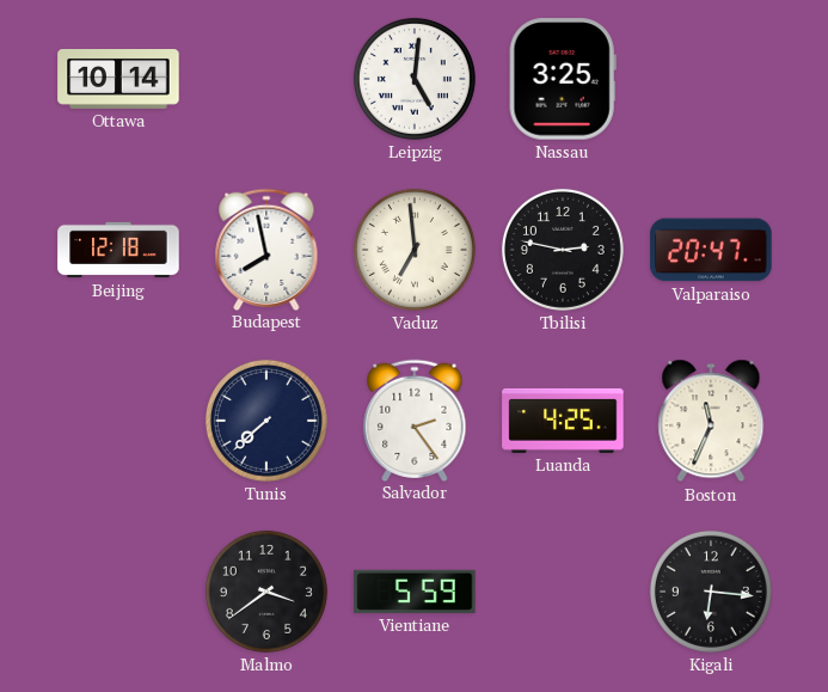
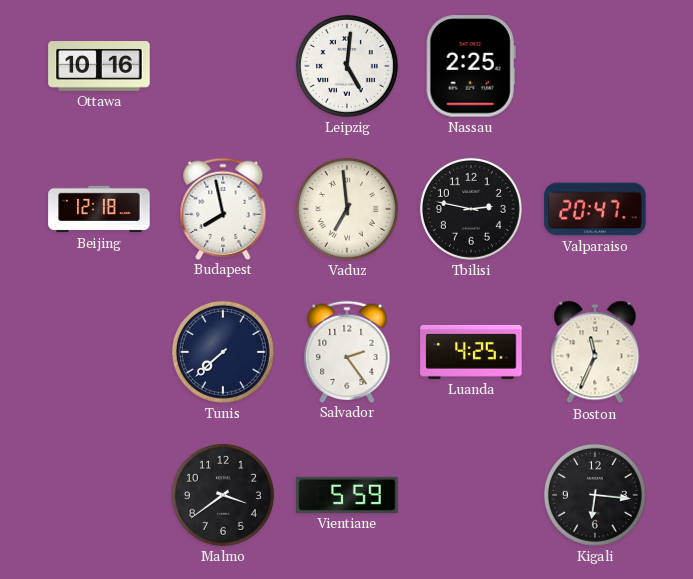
Ottawa: 10:14 -> 10:16
Nassau: 3:25 -> 2:25
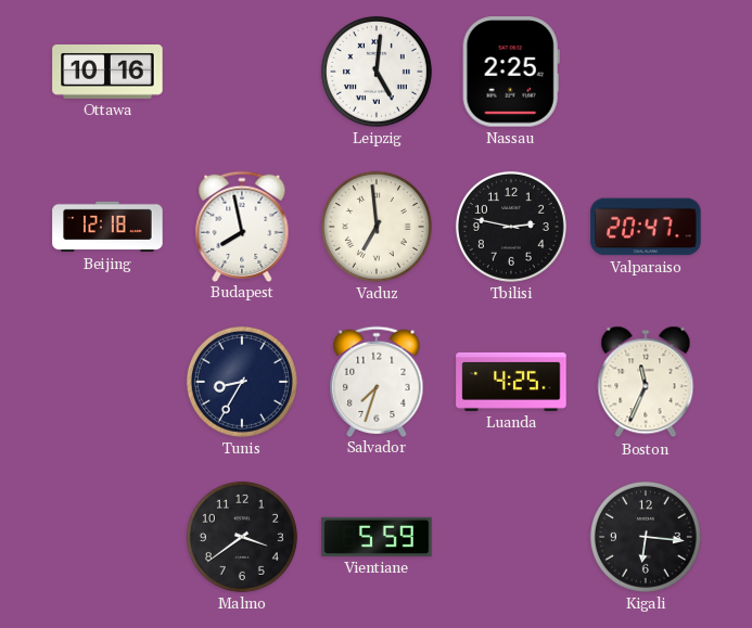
Tunis: 7:38 -> 8:35
Salvador: 2:24 -> 7:33
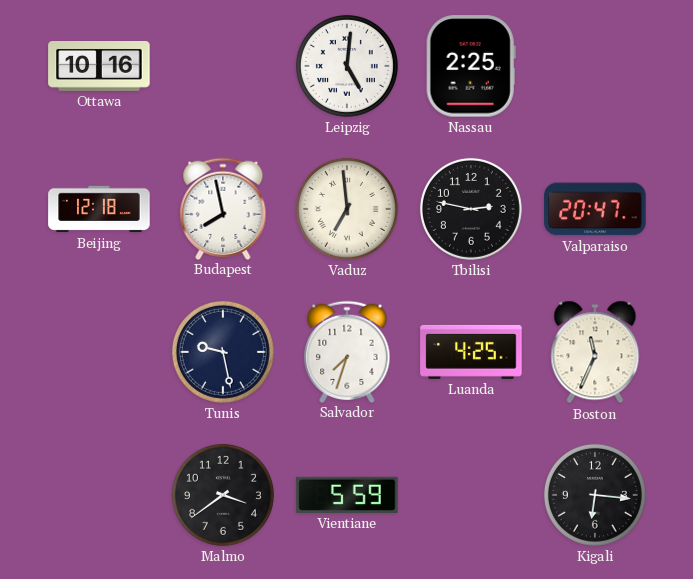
Tunis: 8:35 -> 9:28
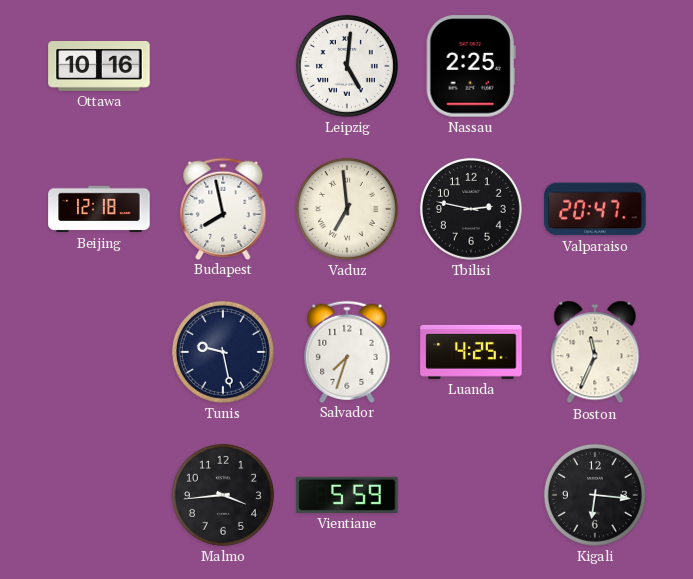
Malmo: 3:39 -> 3:44
